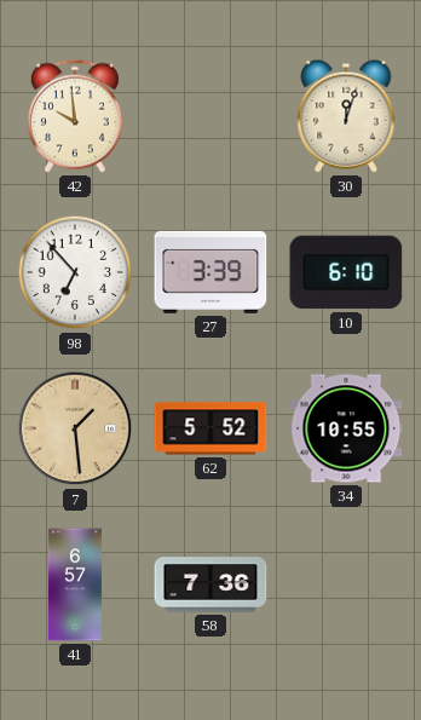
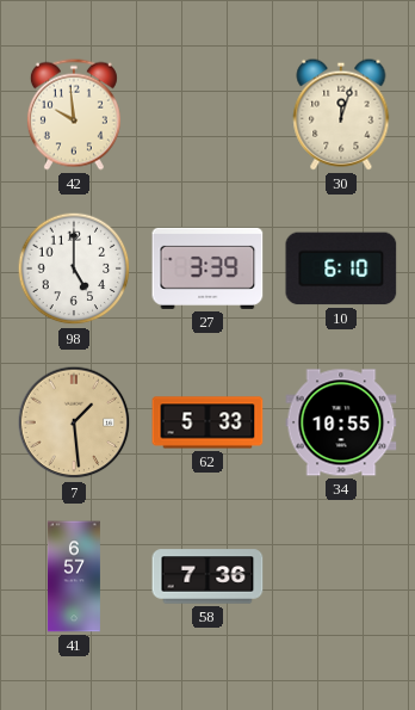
98: 6:53 -> 5:00
62: 5:52 -> 5:33
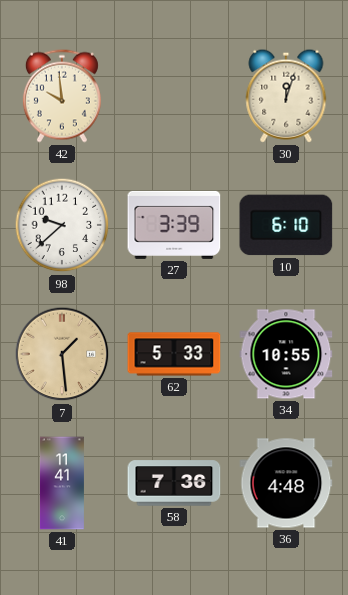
98: 5:00 -> 9:38
41: 6:57 -> 11:41
36: none -> 4:48
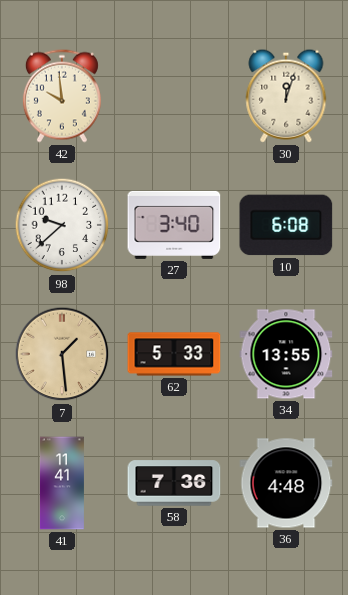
27: 3:39 -> 3:40
10: 6:10 -> 6:08
34: 10:55 -> 13:55
